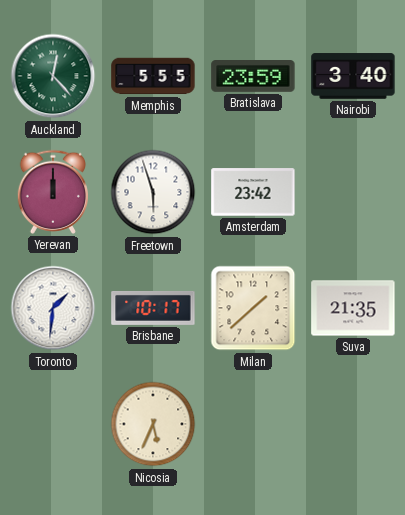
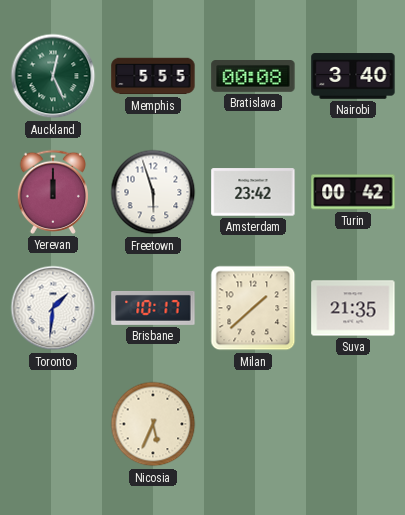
Auckland: 12:23 -> 12:26
Bratislava: 23:59 -> 00:08
Turin: none -> 00:42
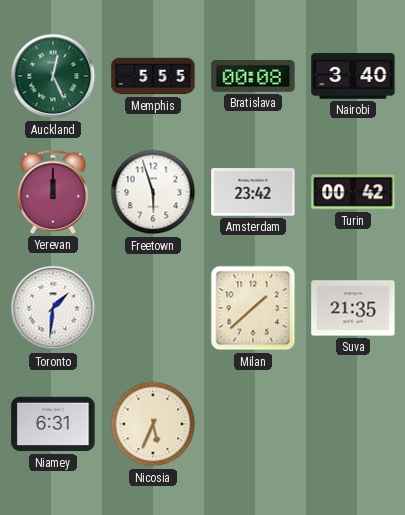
Brisbane: 10:17 -> none
Niamey: none -> 6:31
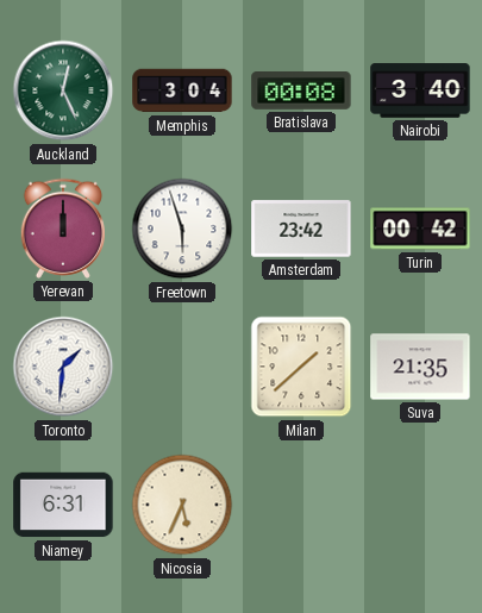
Memphis: 5:55 -> 3:04
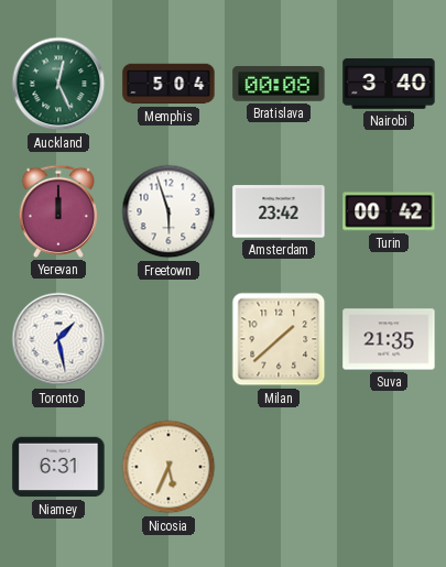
Memphis: 3:04 -> 5:04
Toronto: 1:31 -> 1:28
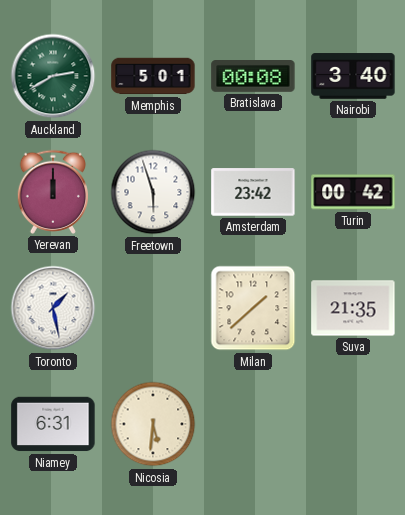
Auckland: 12:26 -> 2:40
Memphis: 5:04 -> 5:01
Nicosia: 5:34 -> 5:31
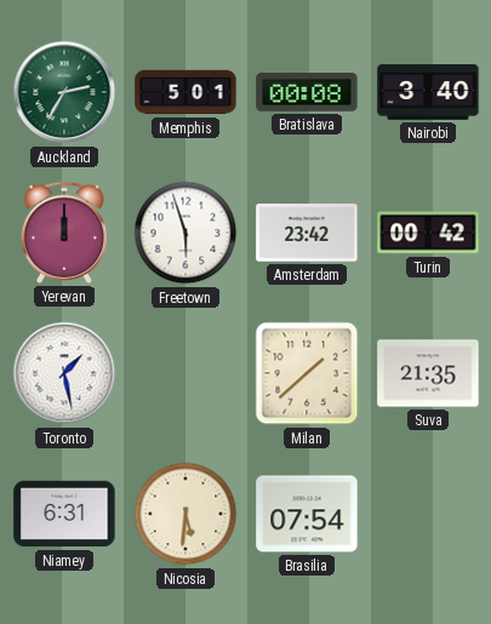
Auckland: 2:40 -> 2:35
Brasilia: none -> 07:54
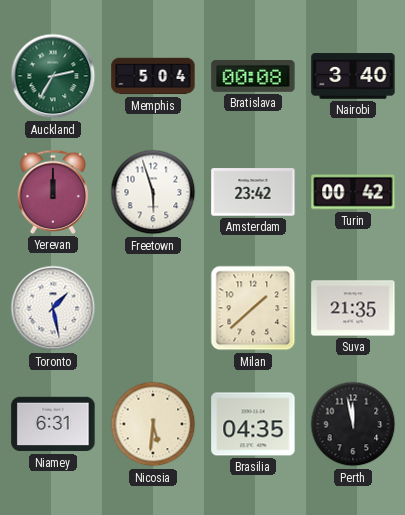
Memphis: 5:01 -> 5:04
Brasilia: 07:54 -> 04:35
Perth: none -> 11:58
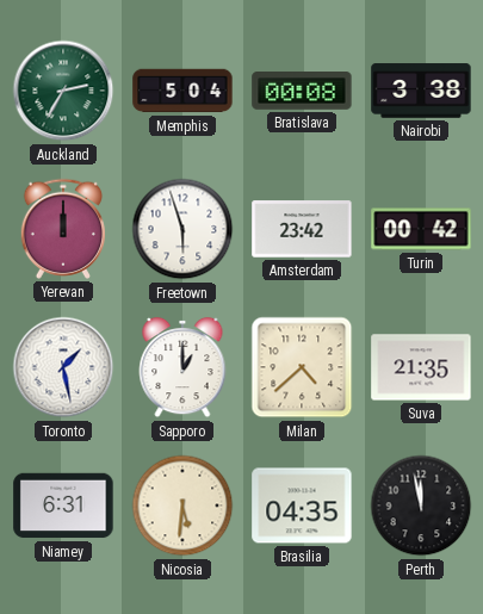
Nairobi: 3:40 -> 3:38
Sapporo: none -> 1:00
Milan: 1:38 -> 4:38
